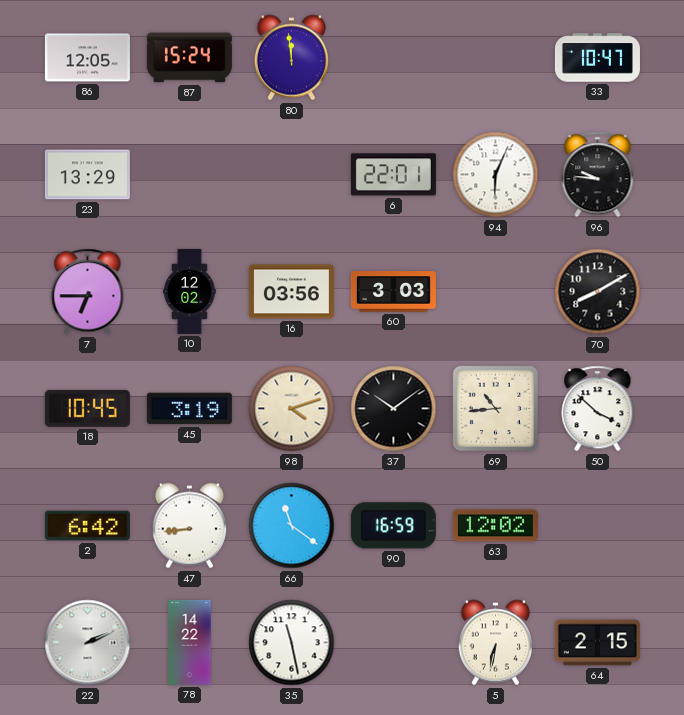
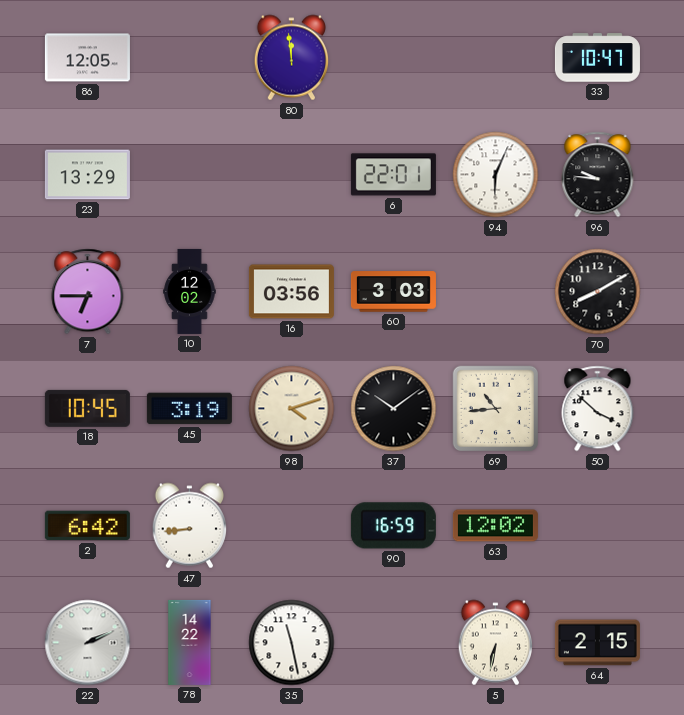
87: 15:24 -> none
66: 11:21 -> none
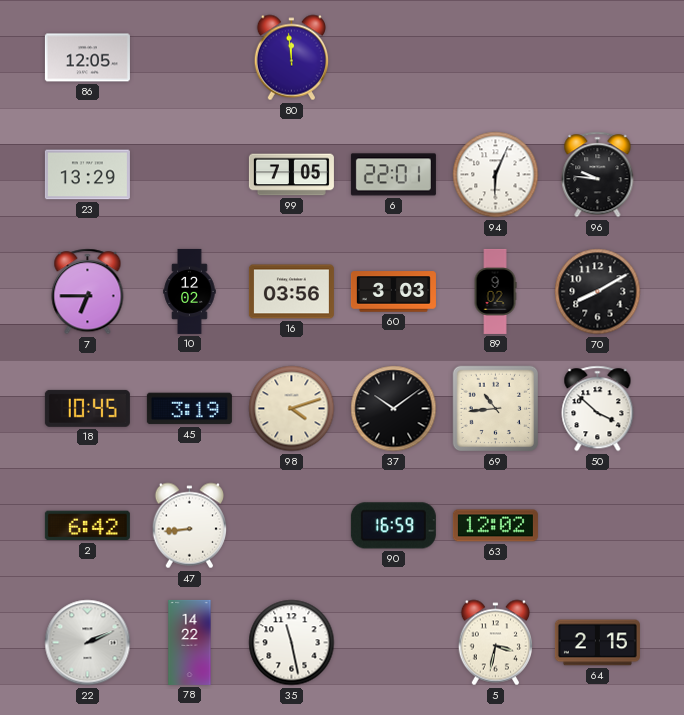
33: 10:47 -> none
99: none -> 7:05
89: none -> 9:02
5: 6:32 -> 3:32
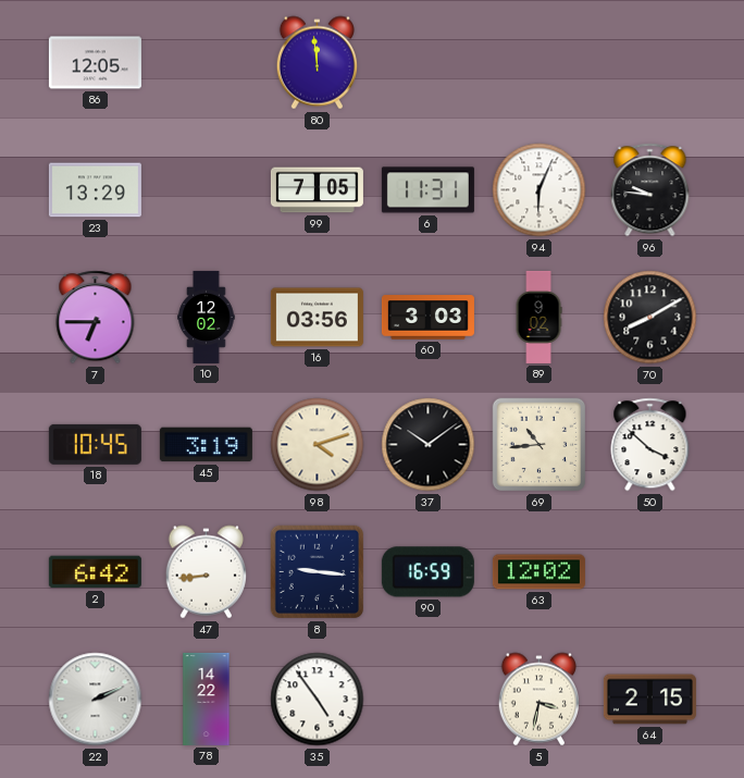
6: 22:01 -> 11:31
8: none -> 9:16
35: 11:28 -> 4:54
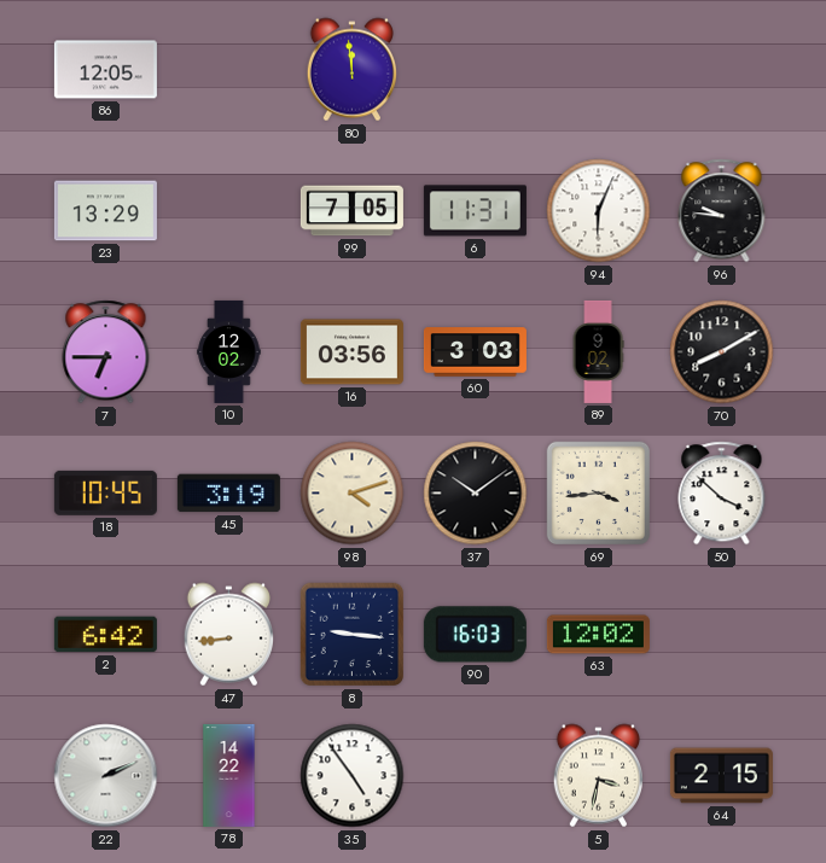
69: 10:44 -> 3:44
90: 16:59 -> 16:03
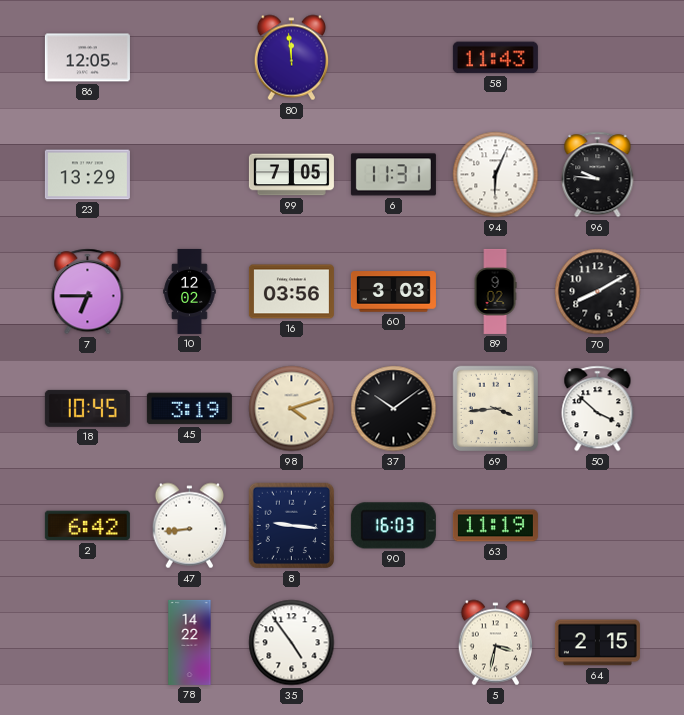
58: none -> 11:43
63: 12:02 -> 11:19
22: 2:11 -> none
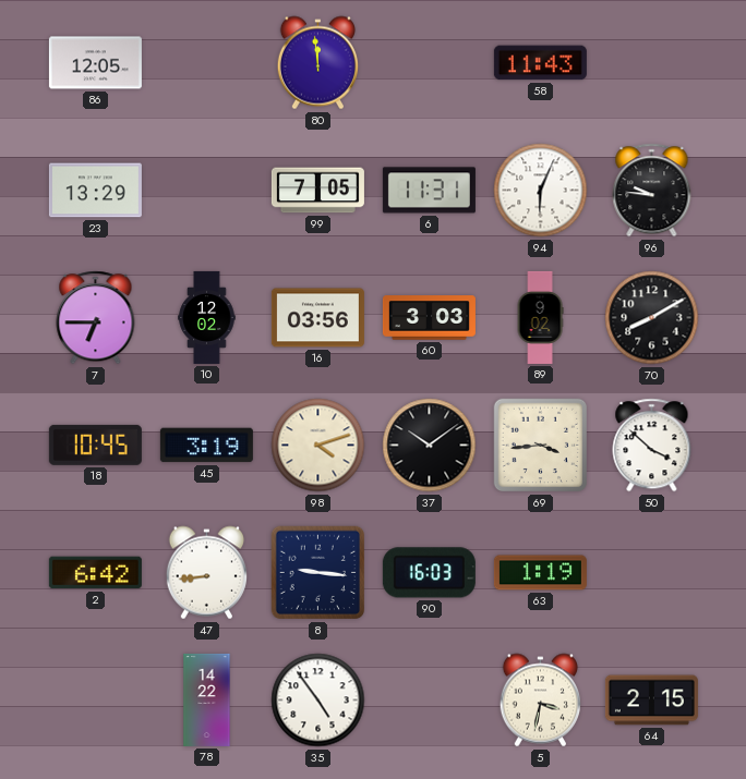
63: 11:19 -> 1:19
